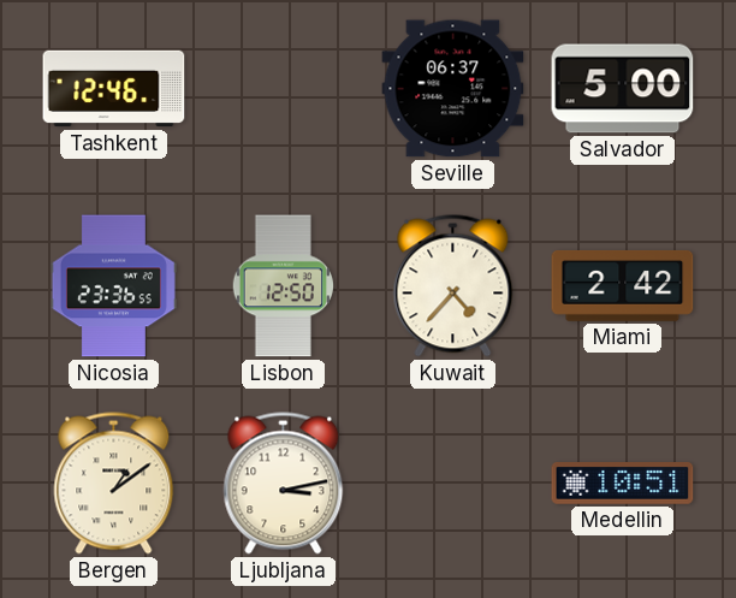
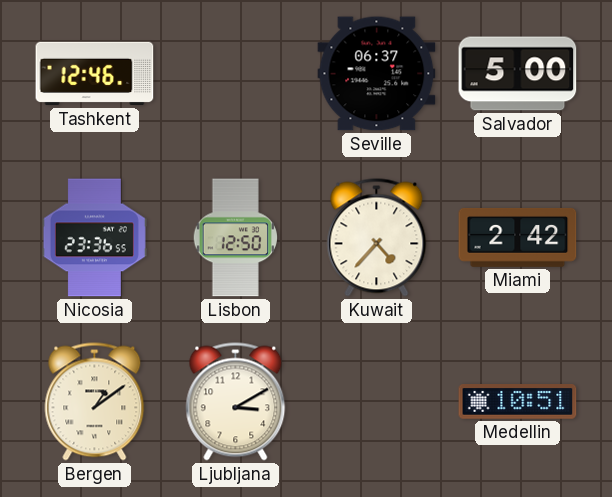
Ljubljana: 3:13 -> 3:10
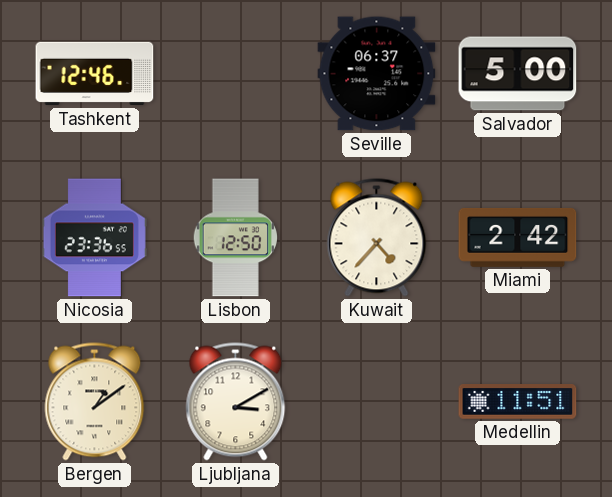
Medellin: 10:51 -> 11:51
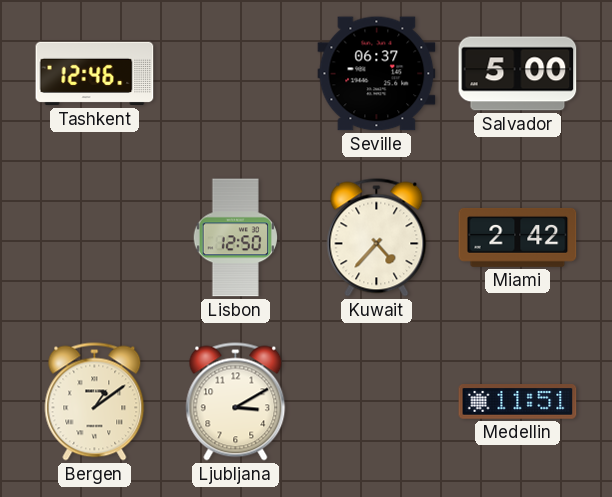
Nicosia: 23:36 -> none
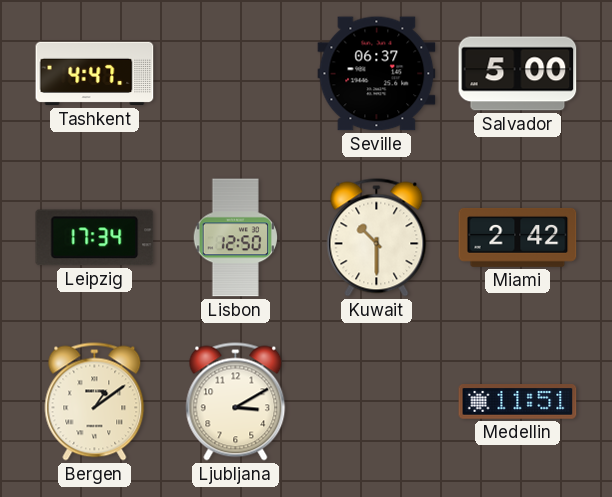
Tashkent: 12:46 -> 4:47
Leipzig: none -> 17:34
Kuwait: 4:37 -> 10:30
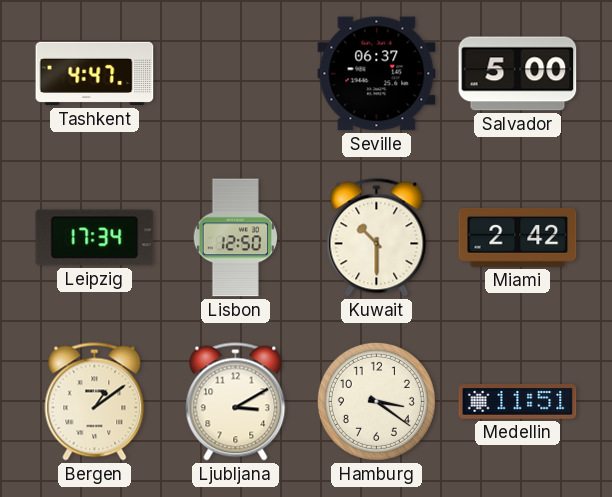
Hamburg: none -> 3:21
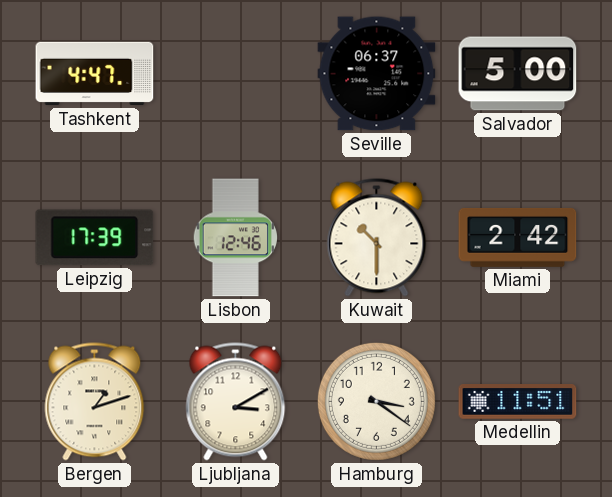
Leipzig: 17:34 -> 17:39
Lisbon: 12:50 -> 12:46
Bergen: 1:09 -> 1:12
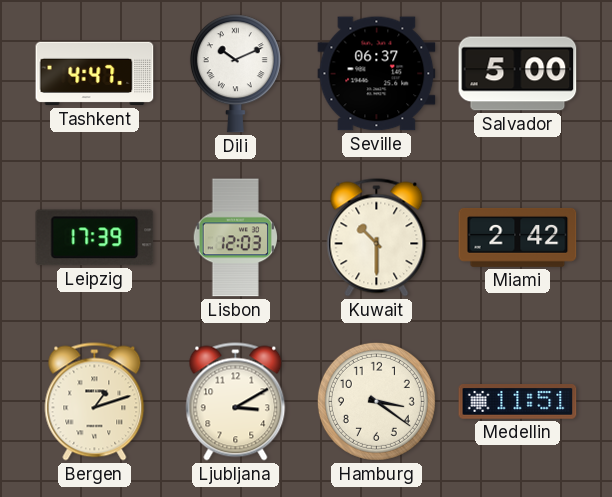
Dili: none -> 10:11
Lisbon: 12:46 -> 12:03
